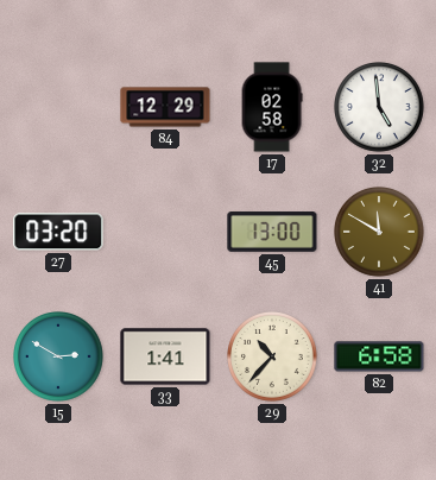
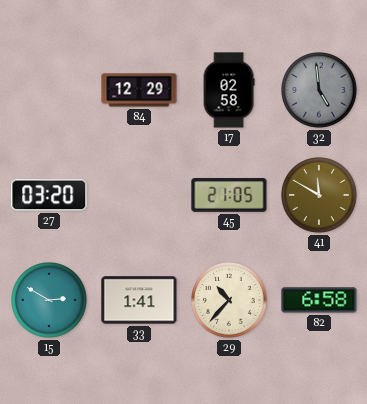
32 dial: white -> grey
45: 13:00 -> 21:05
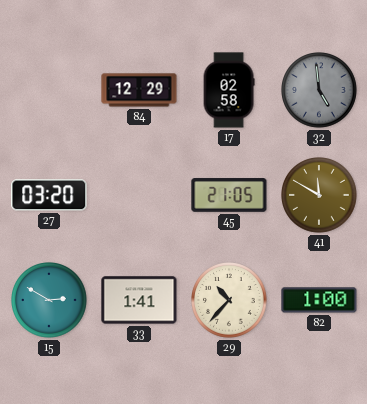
82: 6:58 -> 1:00
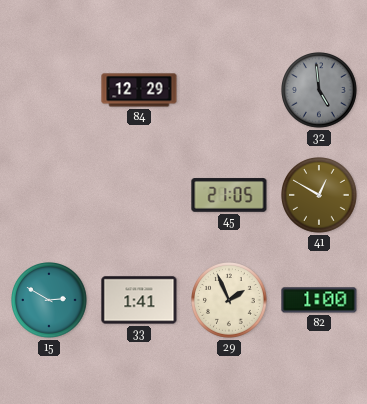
17: 02:58 -> none
27: 03:20 -> none
41: 11:50 -> 12:50
29: 10:37 -> 1:56
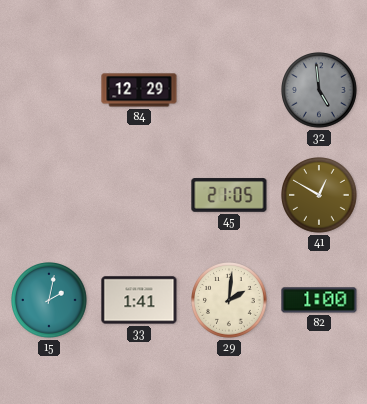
15: 2:50 -> 2:02
29: 1:56 -> 2:01
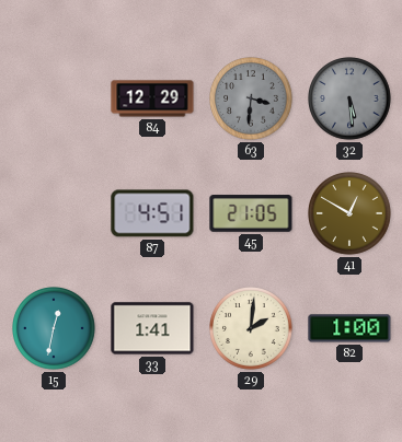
63: none -> 3:31
32: 4:59 -> 5:29
87: none -> 4:51
15: 2:02 -> 12:32
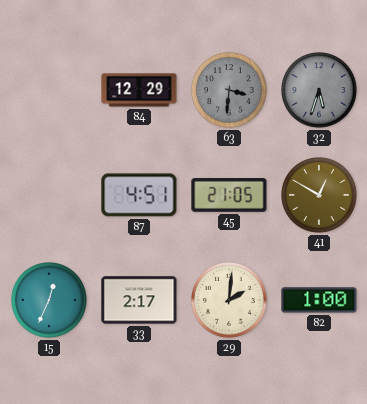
32: 5:29 -> 5:33
15: 12:32 -> 12:34
33: 1:41 -> 2:17
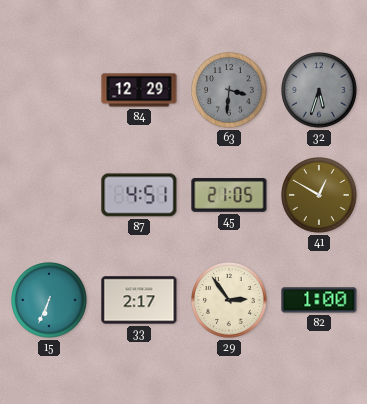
15: 12:34 -> 6:34
29: 2:01 -> 2:54
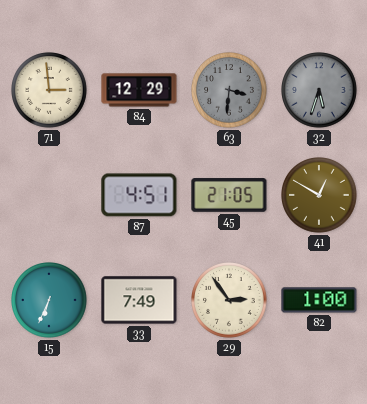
71: none -> 2:59
33: 2:17 -> 7:49
